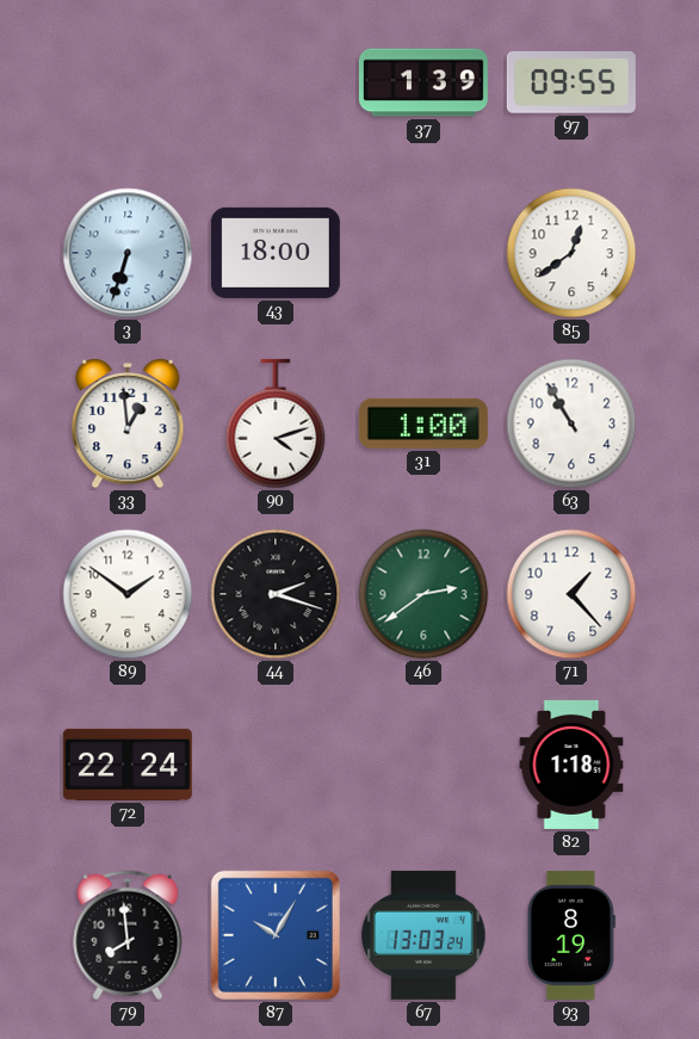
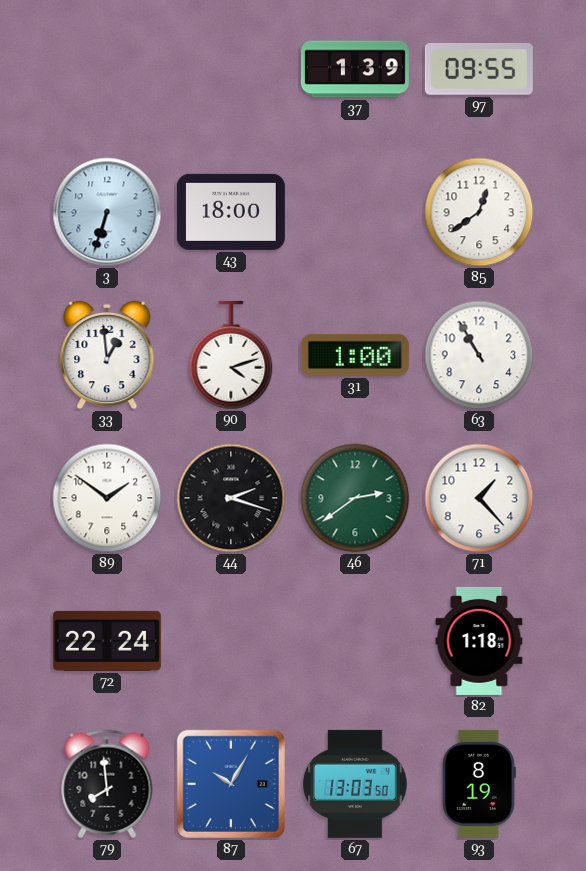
67: 13:03:24 -> 13:03:50
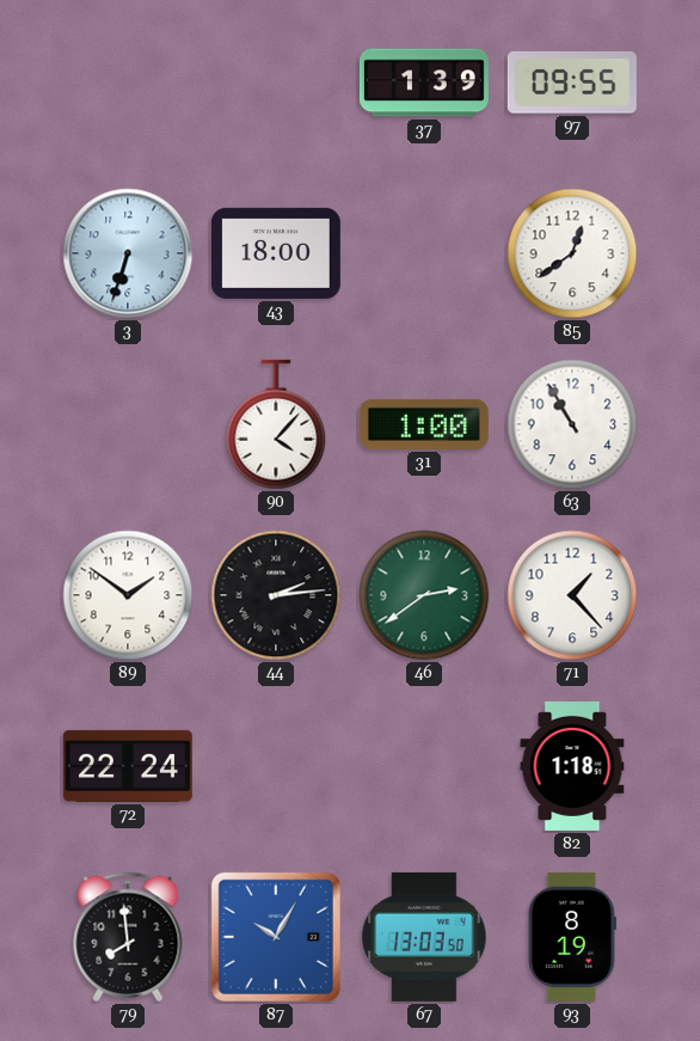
33: 12:59 -> none
90: 4:12 -> 4:07
44: 2:18 -> 2:14
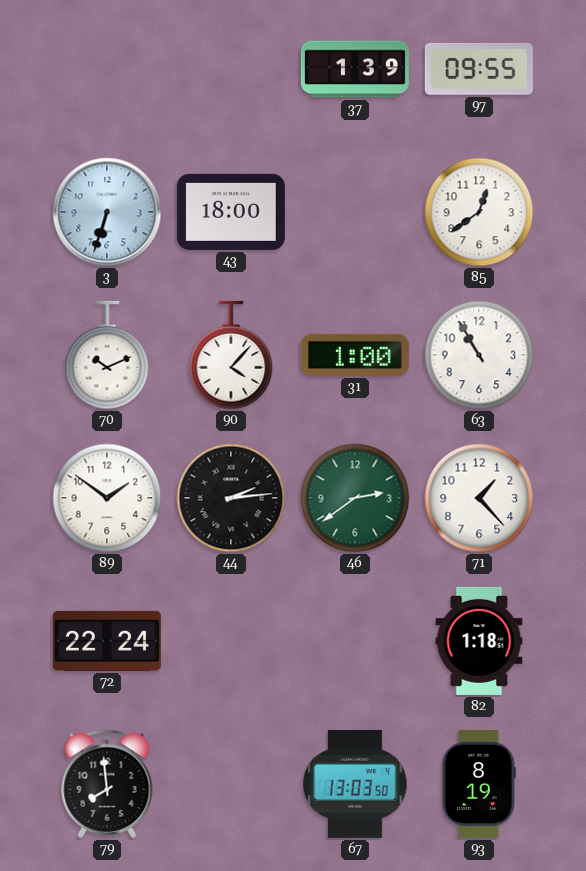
70: none -> 10:11
87: 10:05 -> none
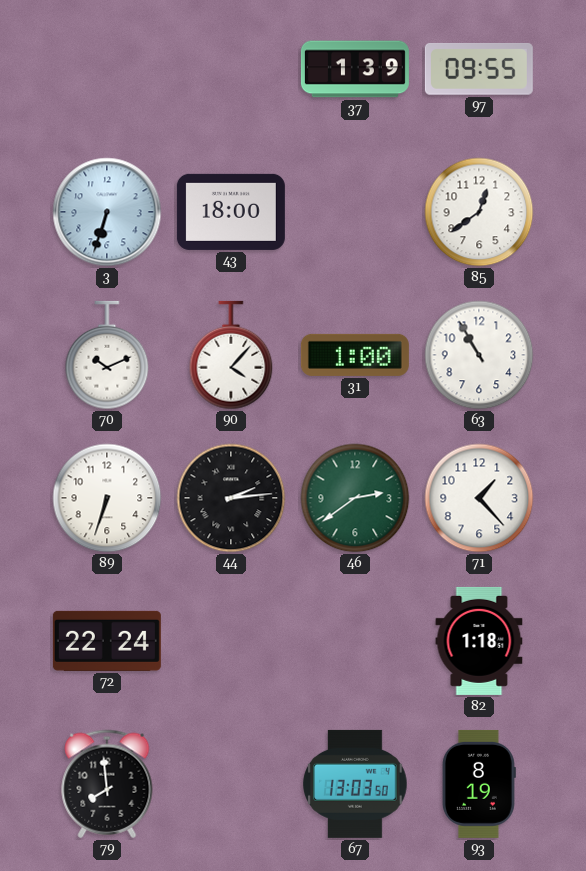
89: 1:51 -> 6:33
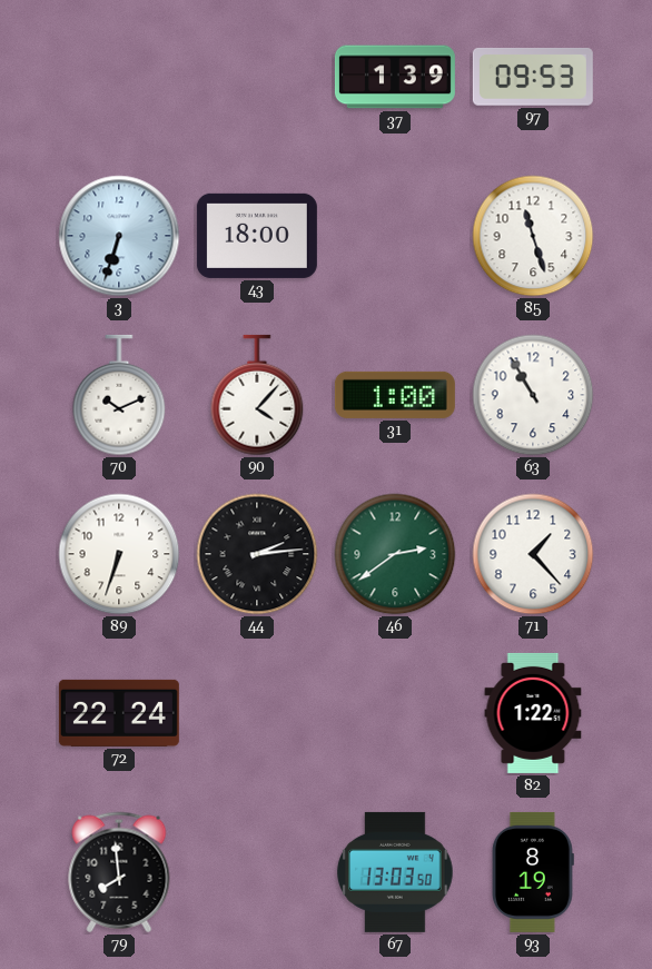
97: 09:55 -> 09:53
85: 12:39 -> 11:27
82: 1:18 -> 1:22
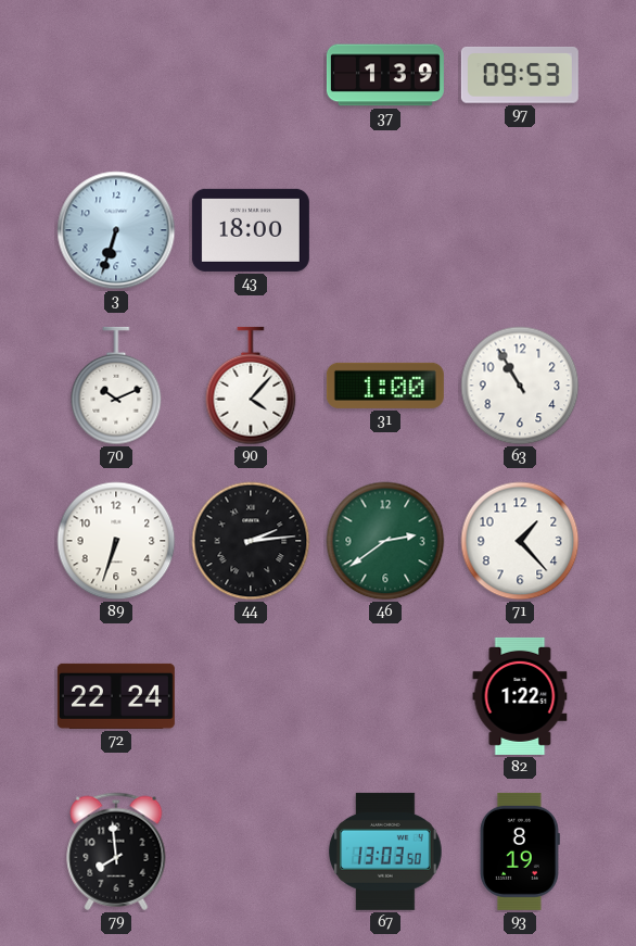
85: 11:27 -> none
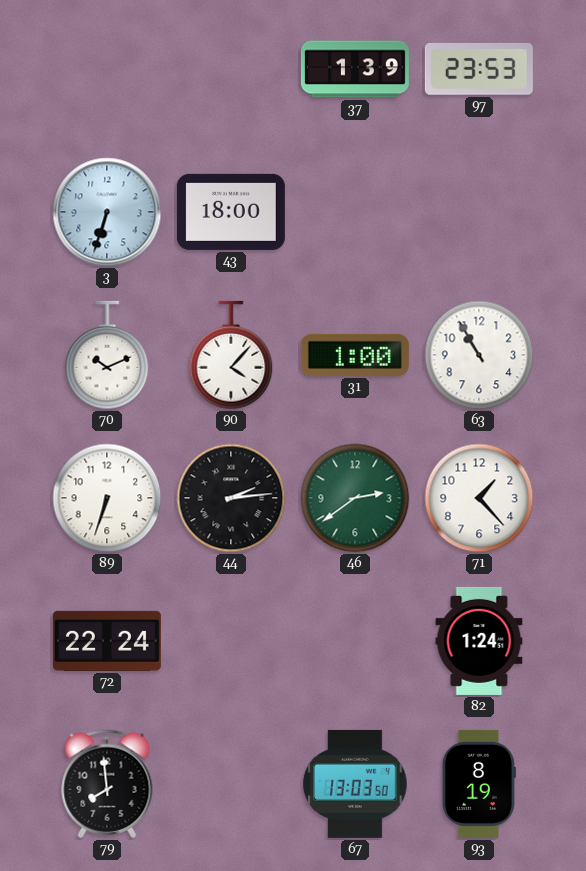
97: 09:53 -> 23:53
82: 1:22 -> 1:24
